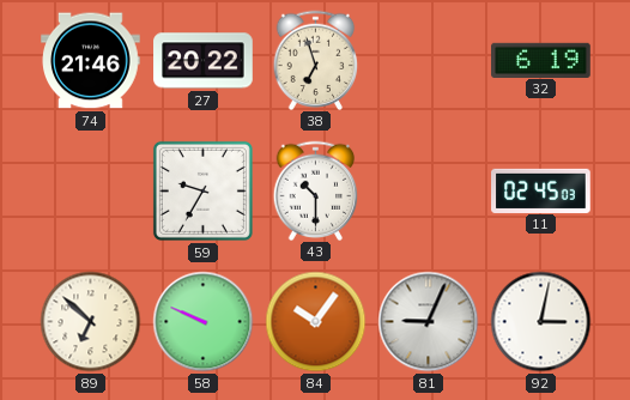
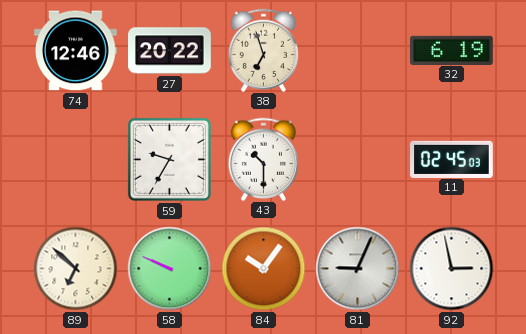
74: 21:46 -> 12:46
92: 3:02 -> 2:58
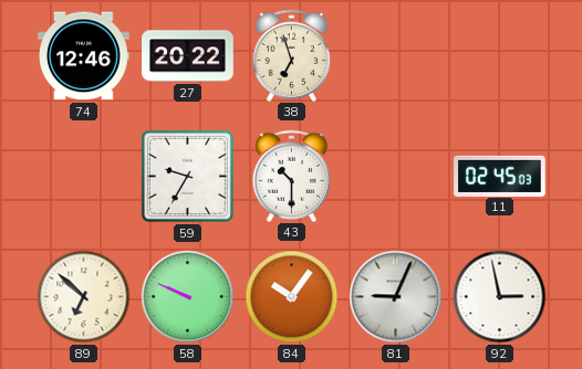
32: 6:19 -> none
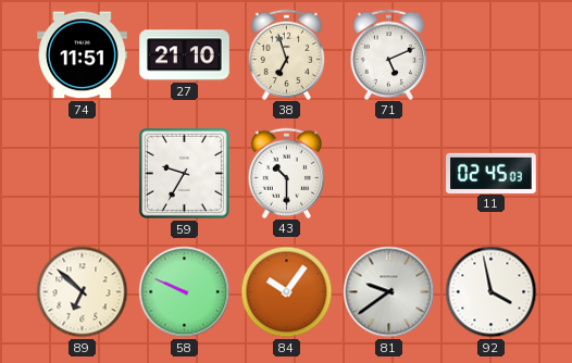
74: 12:46 -> 11:51
27: 20:22 -> 21:10
71: none -> 5:11
81: 9:04 -> 9:39
92: 2:58 -> 3:58
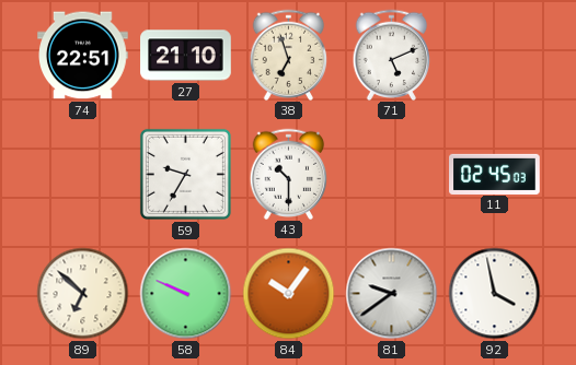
74: 11:51 -> 22:51
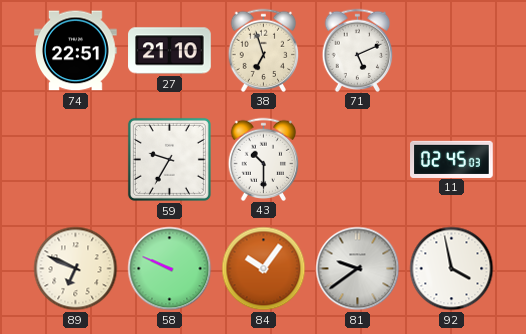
89: 6:52 -> 6:49
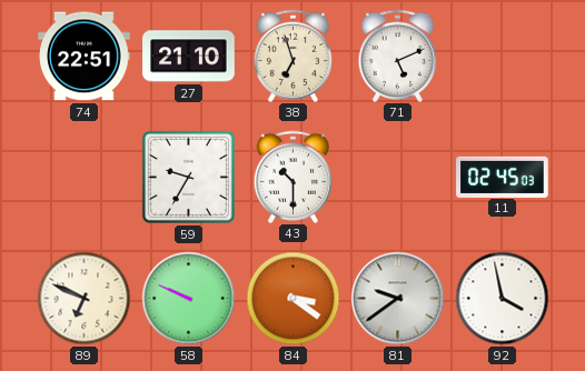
84: 10:06 -> 3:21
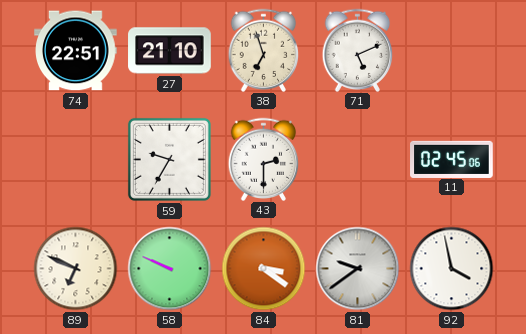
43: 10:30 -> 2:30
11: 02:45:03 -> 02:45:06
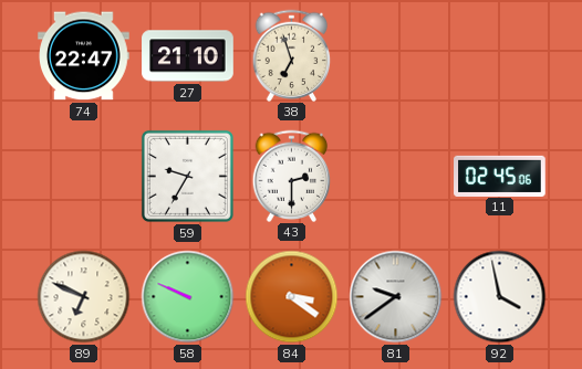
74: 22:51 -> 22:47
71: 5:11 -> none
